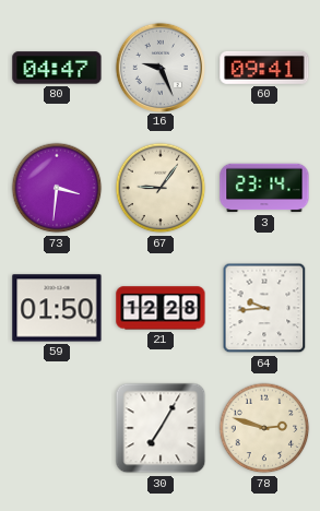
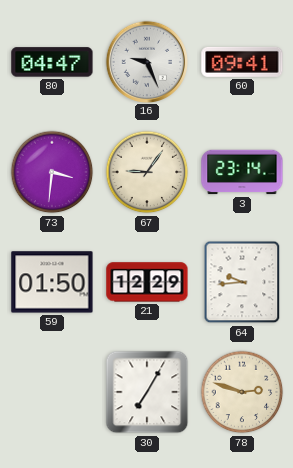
21: 12:28 -> 12:29
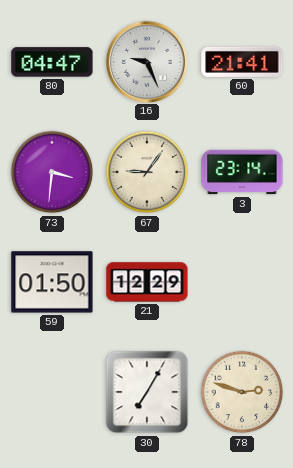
60: 09:41 -> 21:41
64: 9:44 -> none
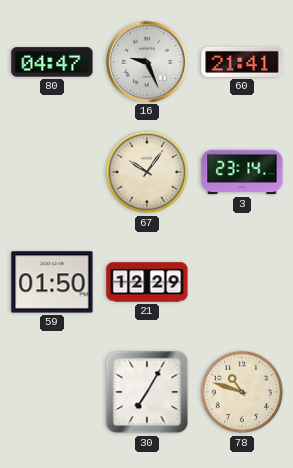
73: 3:31 -> none
67: 9:06 -> 10:06
78: 2:48 -> 10:48
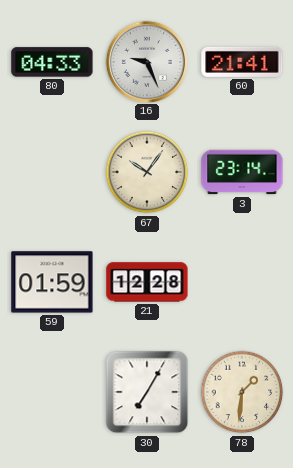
80: 04:47 -> 04:33
59: 01:50 -> 01:59
21: 12:29 -> 12:28
78: 10:48 -> 1:31
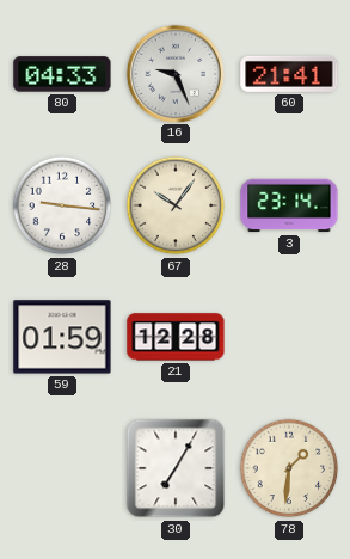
28: none -> 9:16
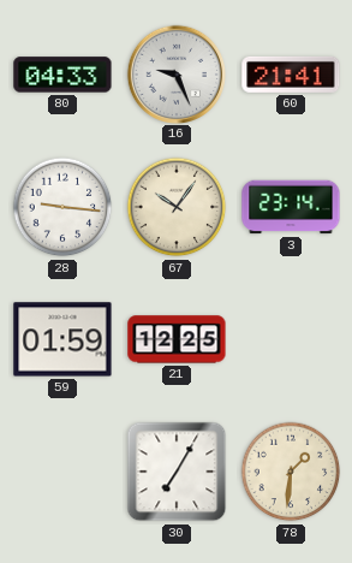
21: 12:28 -> 12:25
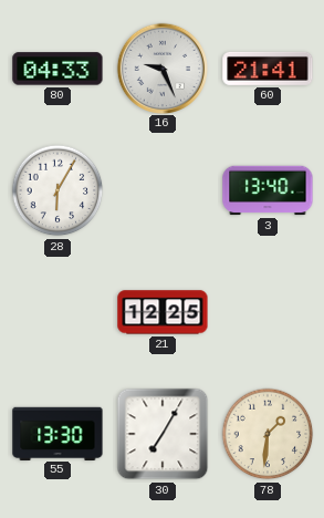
28: 9:16 -> 6:05
67: 10:06 -> none
3: 23:14 -> 13:40
59: 01:59 -> none
55: none -> 13:30
